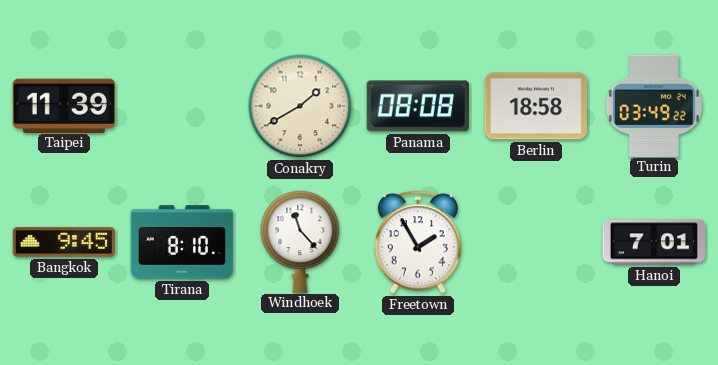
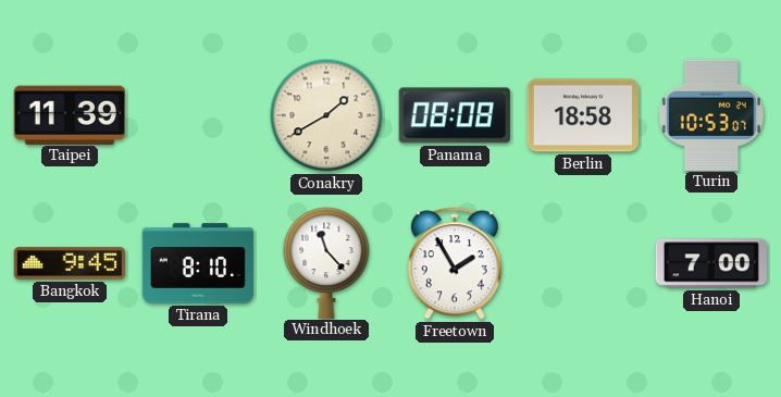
Turin: 03:49 -> 10:53
Hanoi: 7:01 -> 7:00
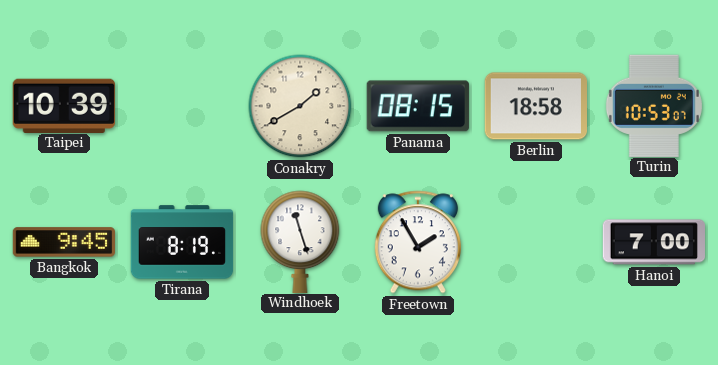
Taipei: 11:39 -> 10:39
Panama: 08:08 -> 08:15
Tirana: 8:10 -> 8:19
Windhoek: 11:23 -> 11:27
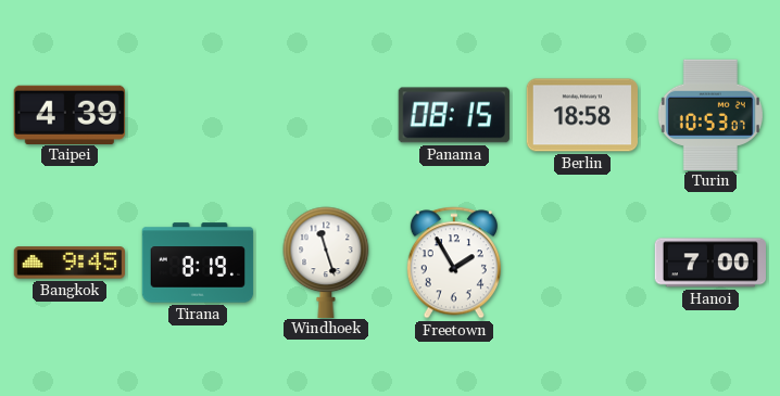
Taipei: 10:39 -> 4:39
Conakry: 1:40 -> none
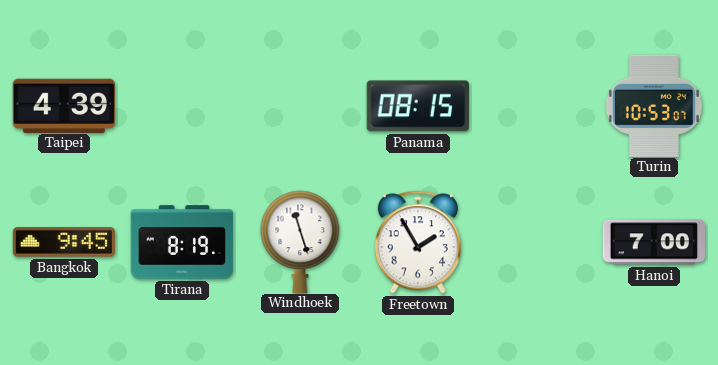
Berlin: 18:58 -> none
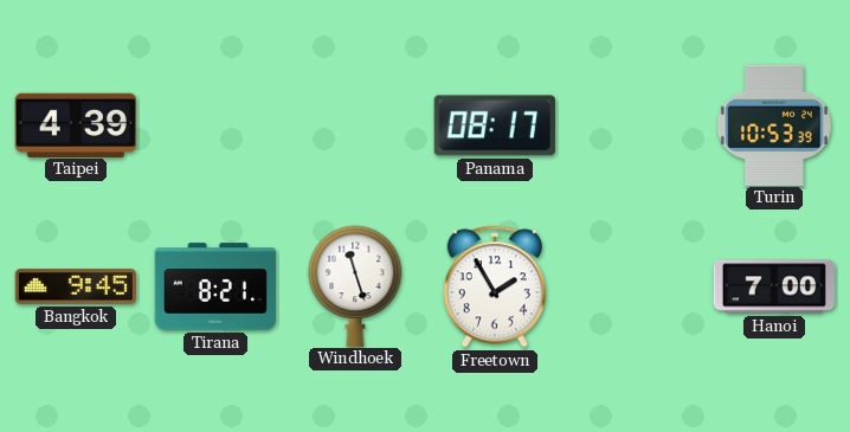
Panama: 08:15 -> 08:17
Turin: 10:53:07 -> 10:53:39
Tirana: 8:19 -> 8:21
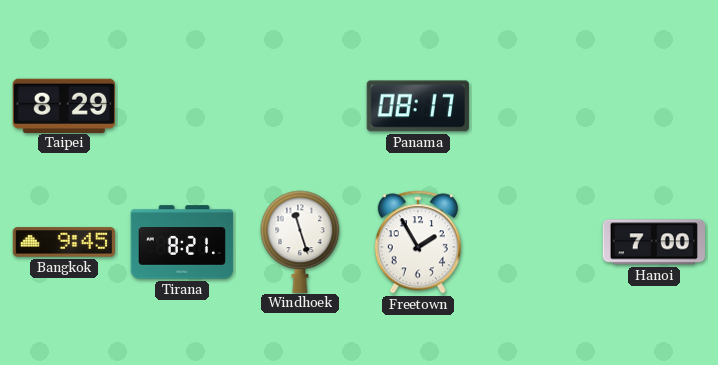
Taipei: 4:39 -> 8:29
Turin: 10:53 -> none
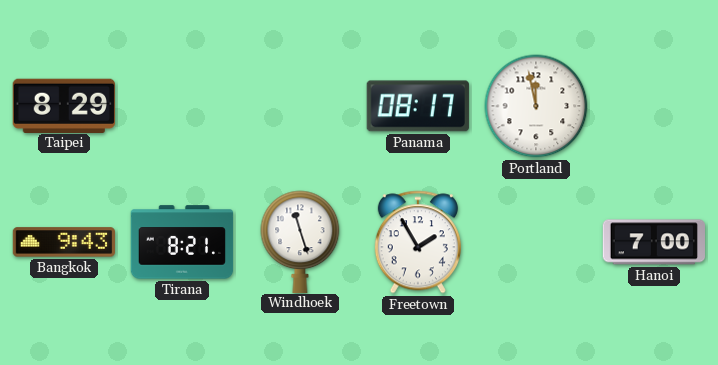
Portland: none -> 11:58
Bangkok: 9:45 -> 9:43
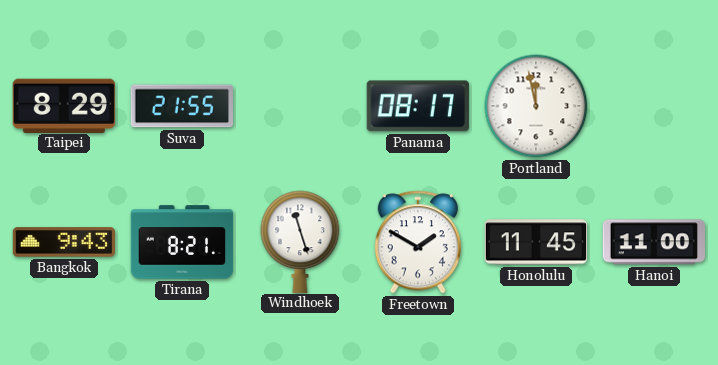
Suva: none -> 21:55
Freetown: 1:55 -> 1:50
Honolulu: none -> 11:45
Hanoi: 7:00 -> 11:00
